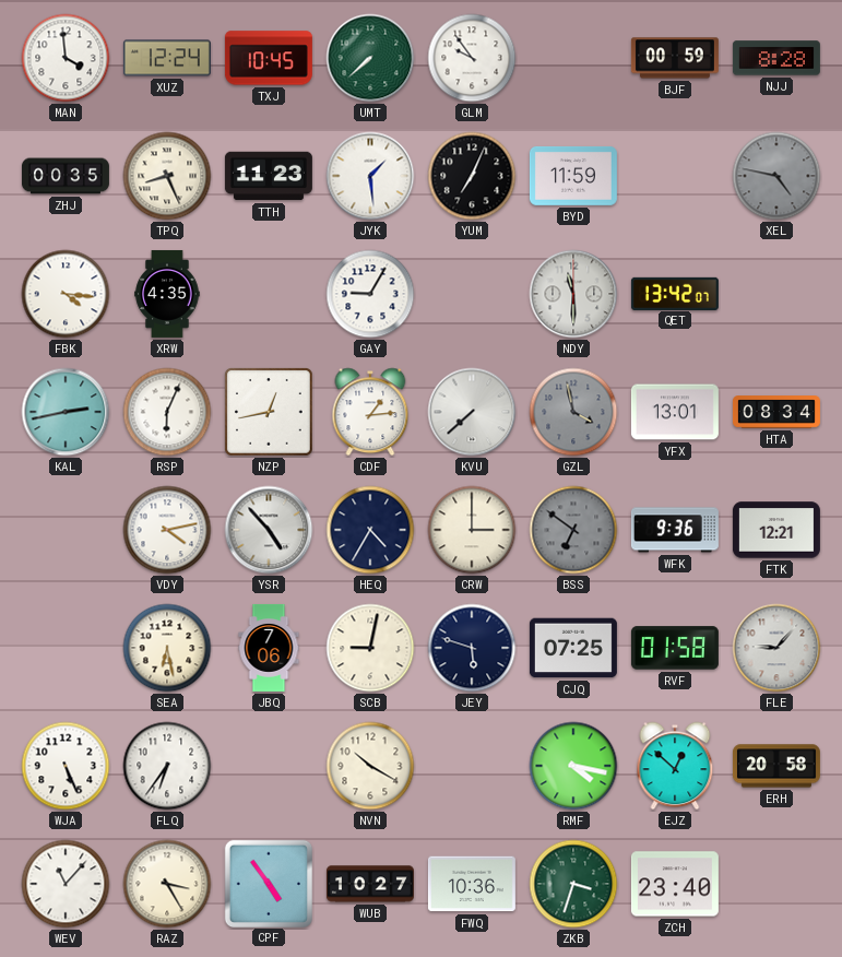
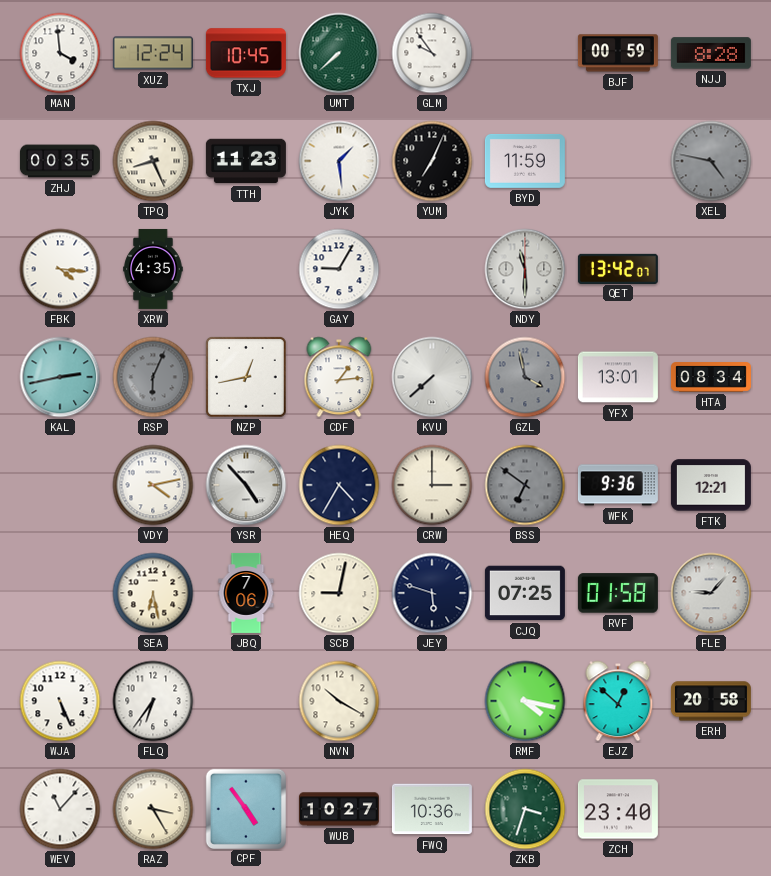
RSP dial: white -> grey
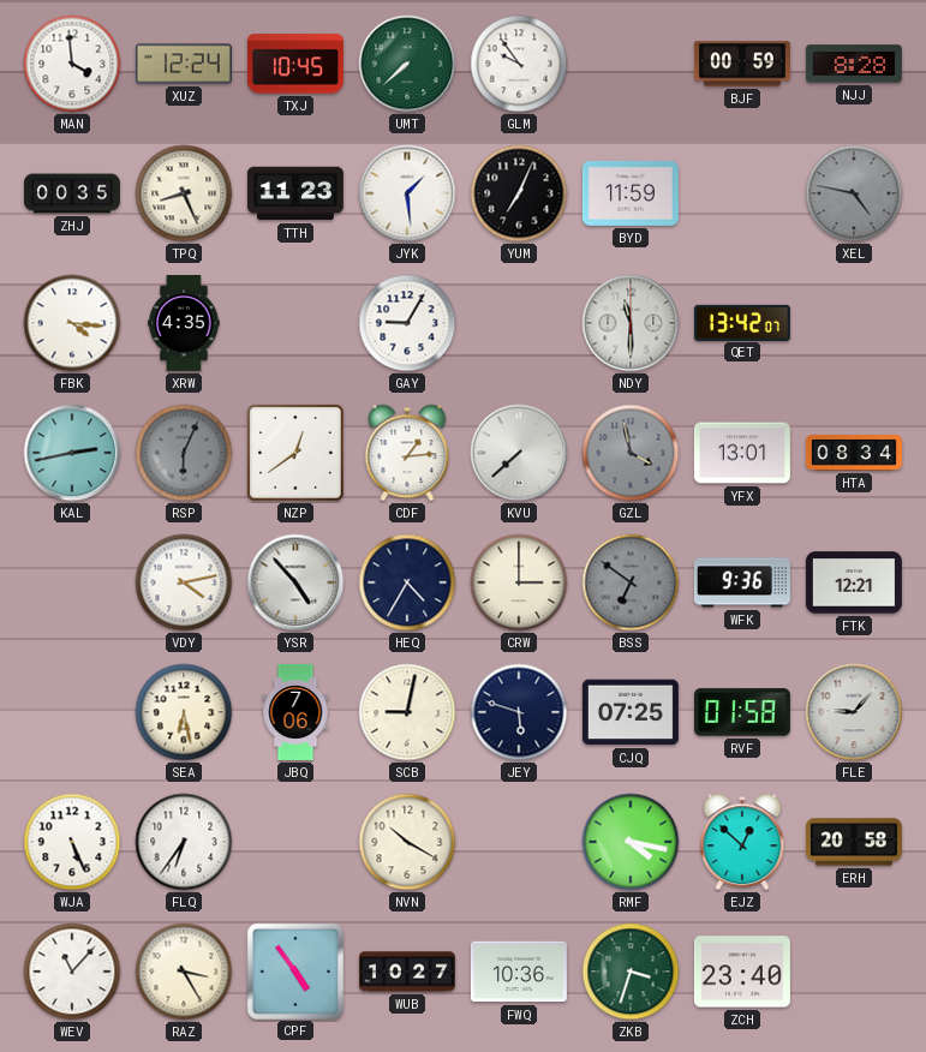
NZP: 12:43 -> 12:39
